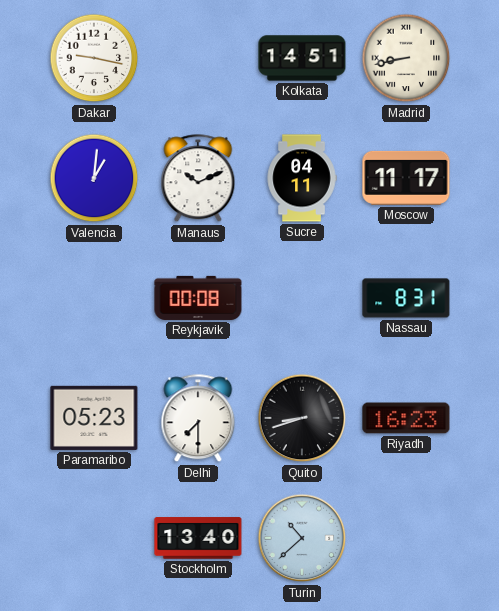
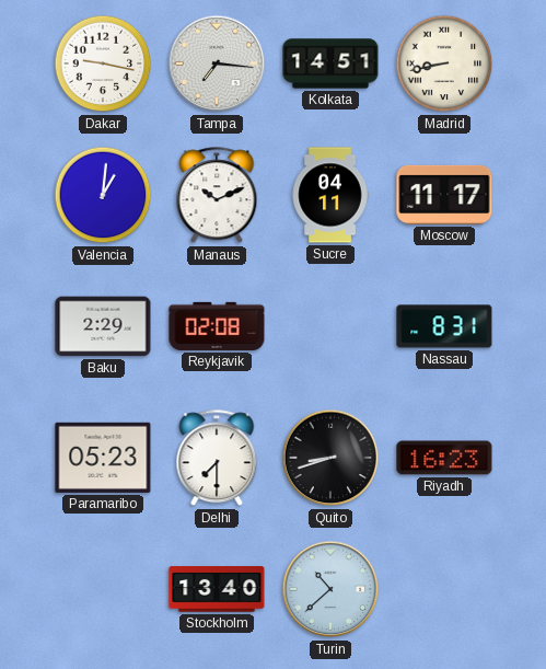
Tampa: none -> 7:16
Baku: none -> 2:29
Reykjavik: 00:08 -> 02:08
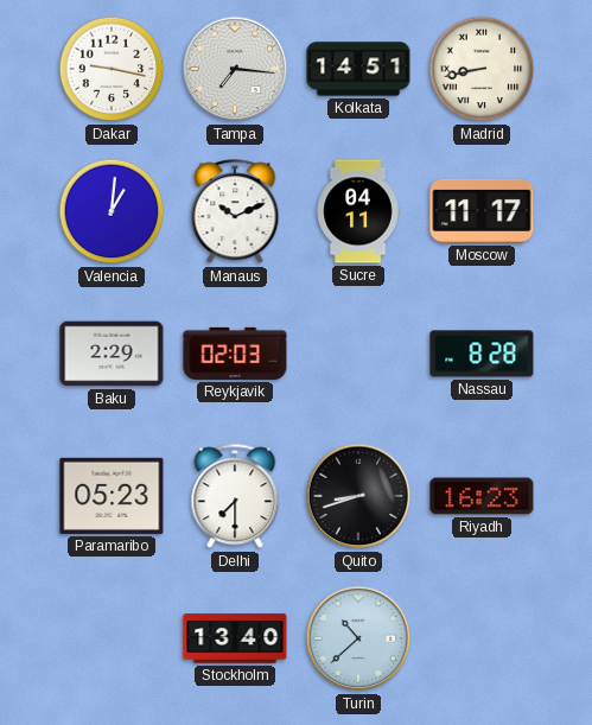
Reykjavik: 02:08 -> 02:03
Nassau: 8:31 -> 8:28
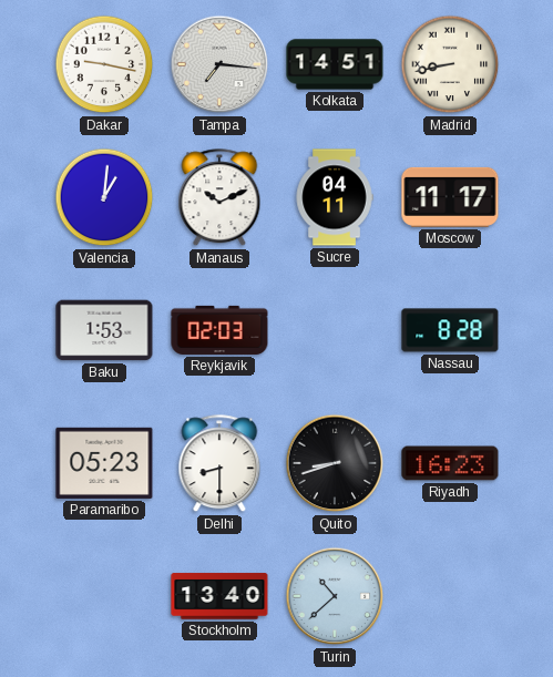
Baku: 2:29 -> 1:53
Delhi: 7:30 -> 8:30
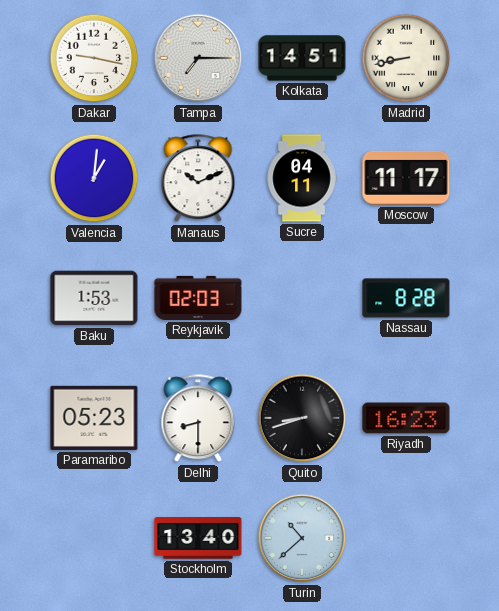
Tampa: 7:16 -> 7:15
